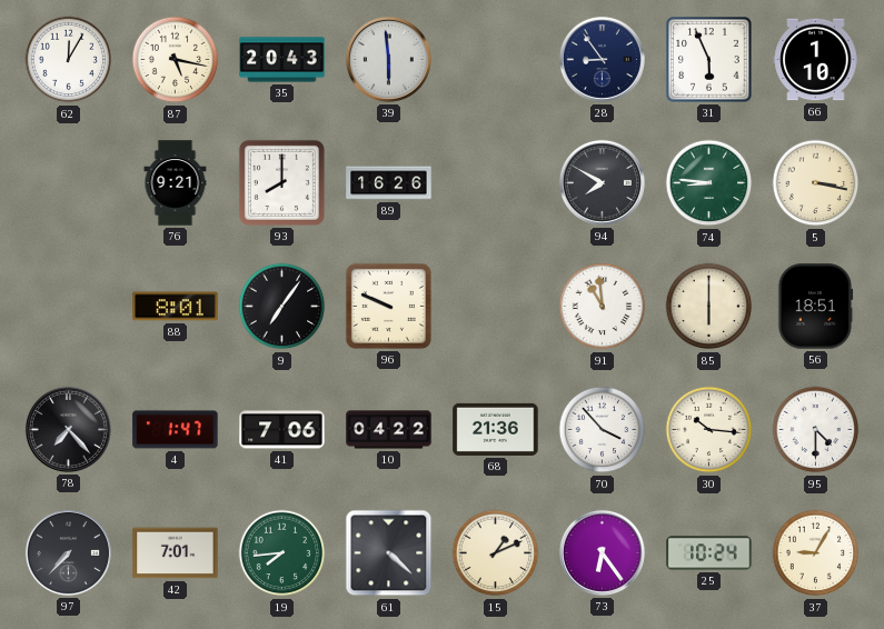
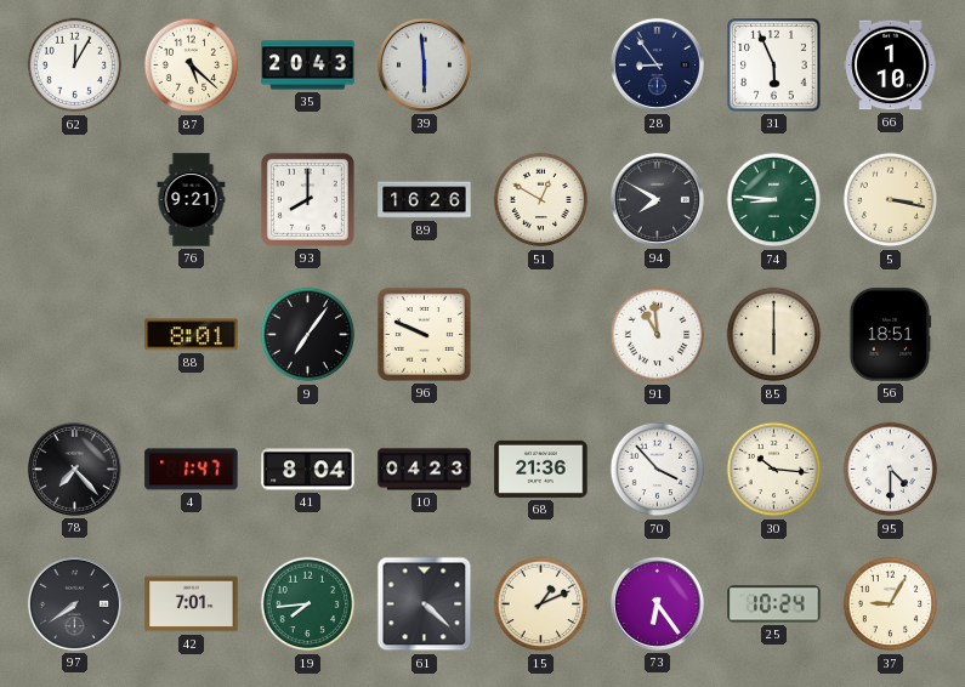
87: 5:17 -> 5:22
51: none -> 12:50
41: 7:06 -> 8:04
10: 04:22 -> 04:23
97: 7:37 -> 7:39
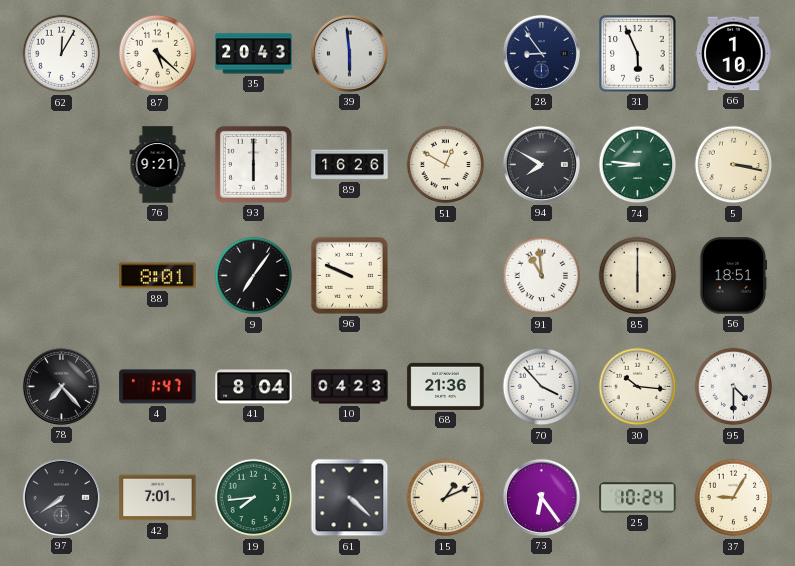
93: 8:00 -> 6:00
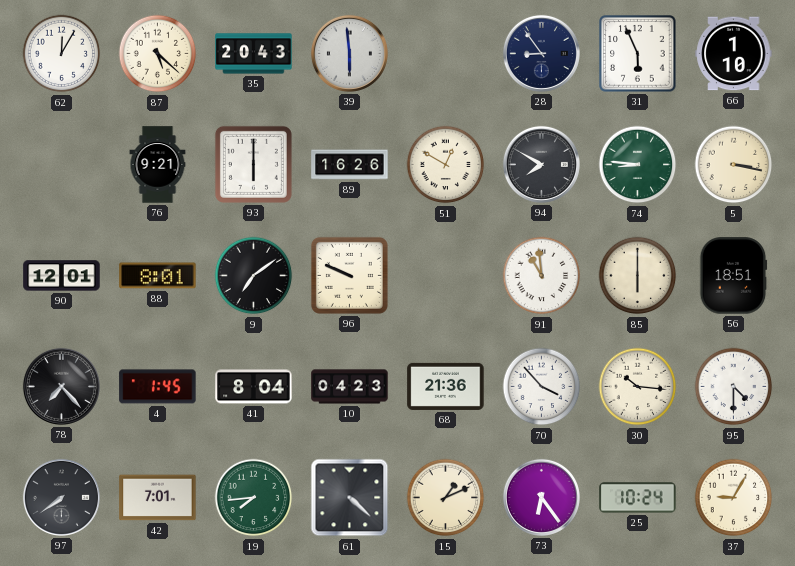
90: none -> 12:01
9: 7:06 -> 7:09
4: 1:47 -> 1:45
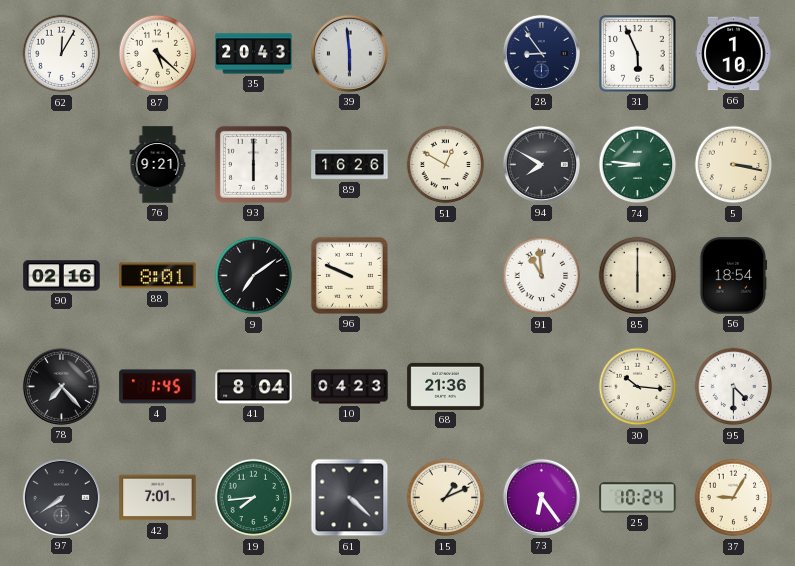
90: 12:01 -> 02:16
56: 18:51 -> 18:54
70: 3:53 -> none
